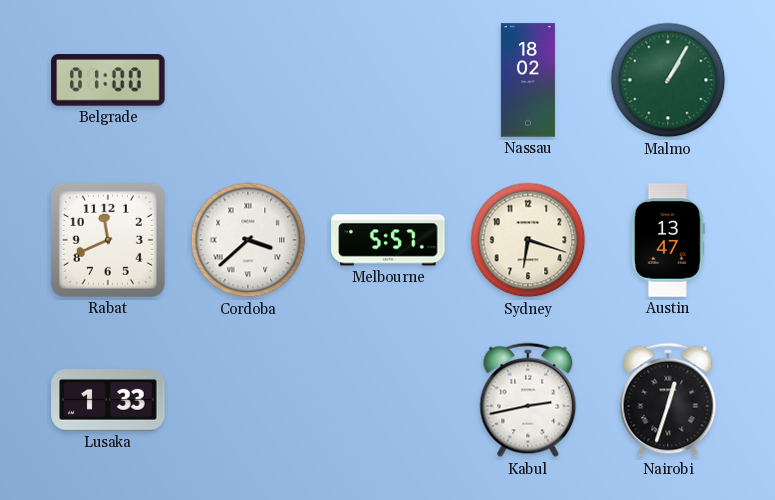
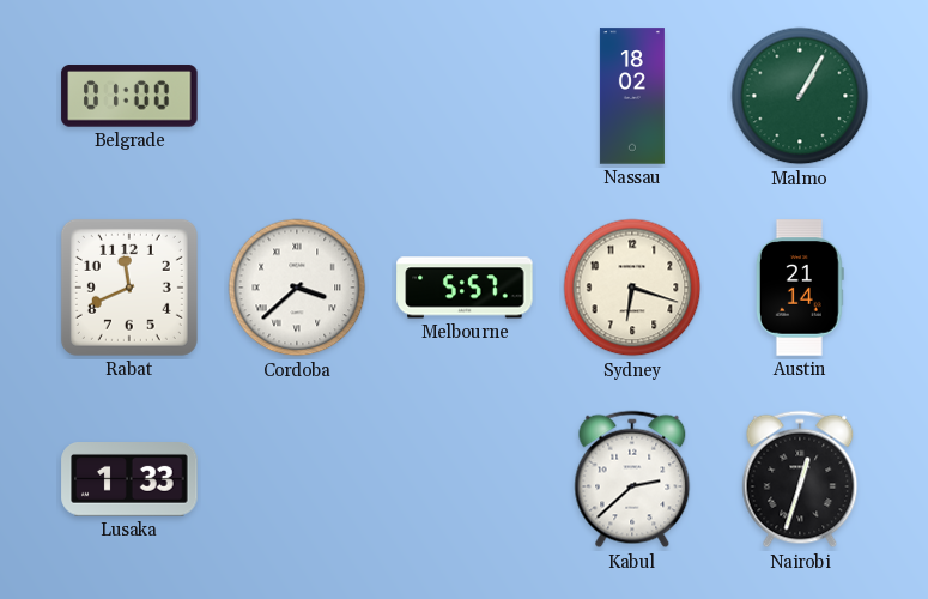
Austin: 13:47 -> 21:14
Kabul: 2:43 -> 2:38
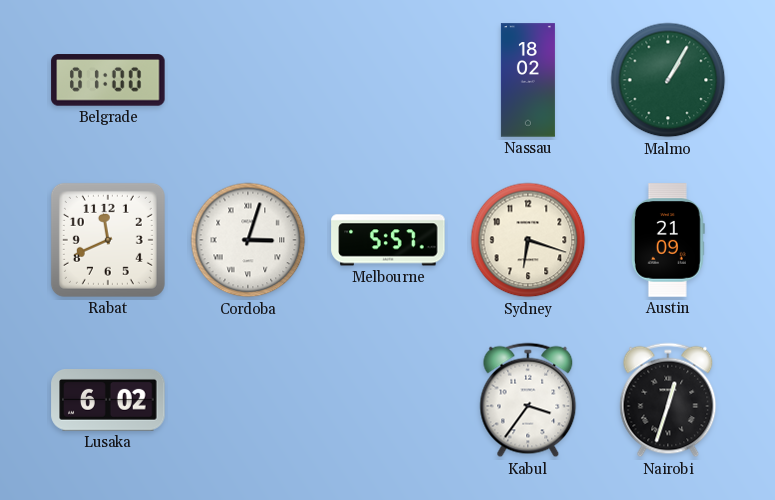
Cordoba: 3:38 -> 3:03
Austin: 21:14 -> 21:09
Lusaka: 1:33 -> 6:02
Kabul: 2:38 -> 3:36
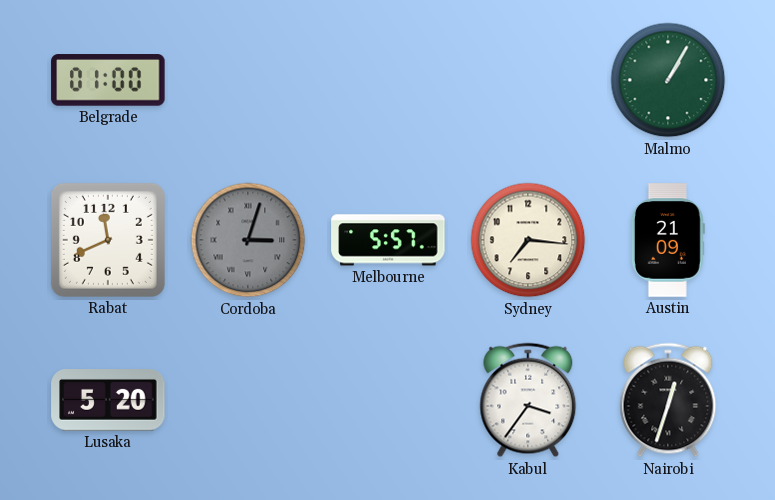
Nassau: 18:02 -> none
Cordoba dial: white -> grey
Sydney: 6:18 -> 7:16
Lusaka: 6:02 -> 5:20
